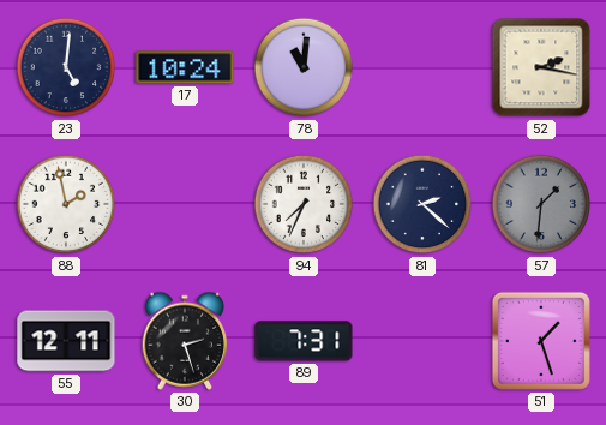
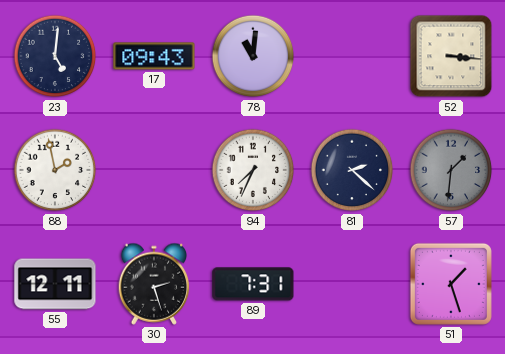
17: 10:24 -> 09:43
52: 2:17 -> 3:16
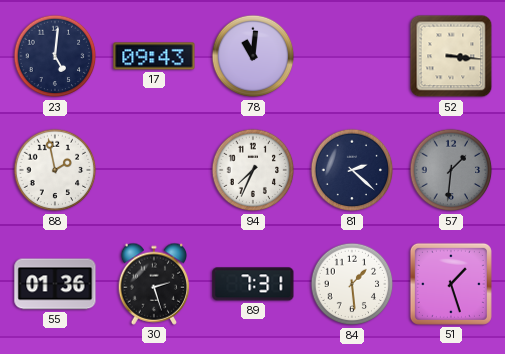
55: 12:11 -> 01:36
84: none -> 1:29
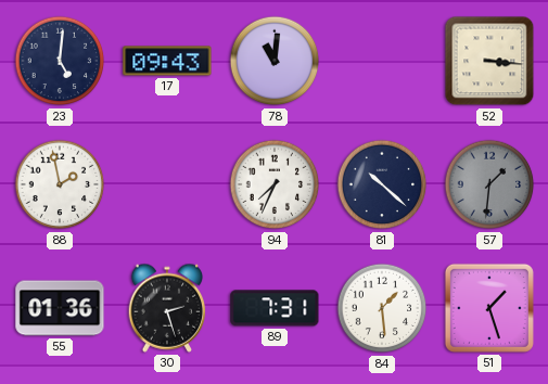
81: 2:22 -> 10:22
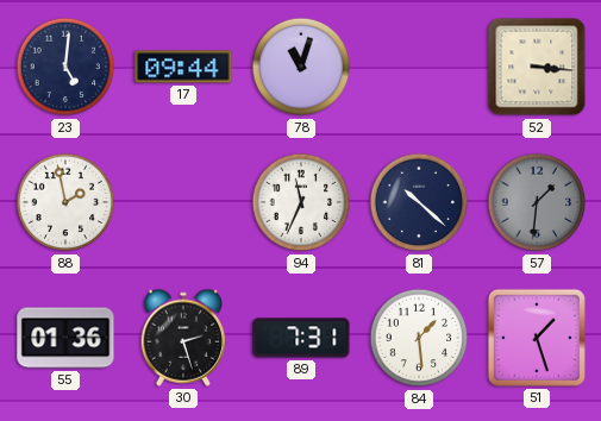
17: 09:43 -> 09:44
78: 11:01 -> 11:03
94: 7:34 -> 11:34
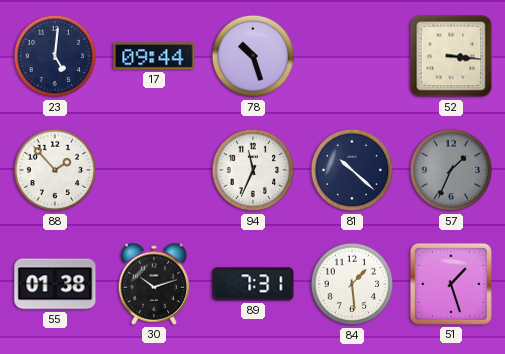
78: 11:03 -> 10:27
88: 1:58 -> 1:53
57: 1:31 -> 1:34
55: 01:36 -> 01:38
30: 2:27 -> 10:12
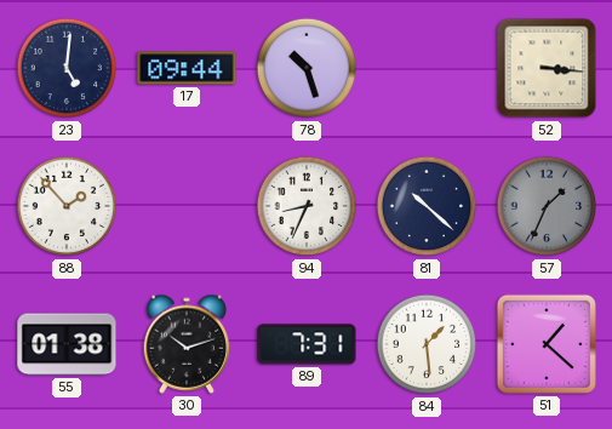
94: 11:34 -> 8:34
51: 1:27 -> 1:22
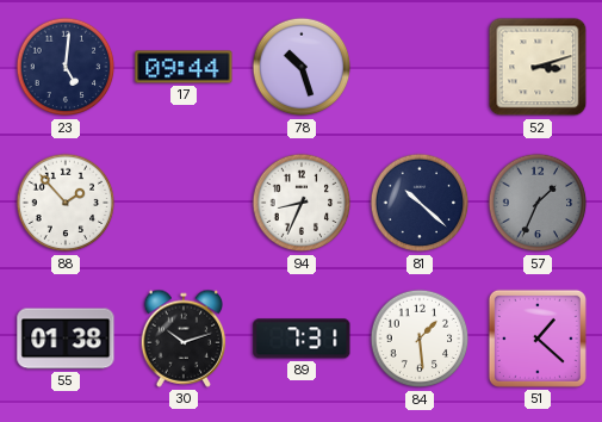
52: 3:16 -> 3:12
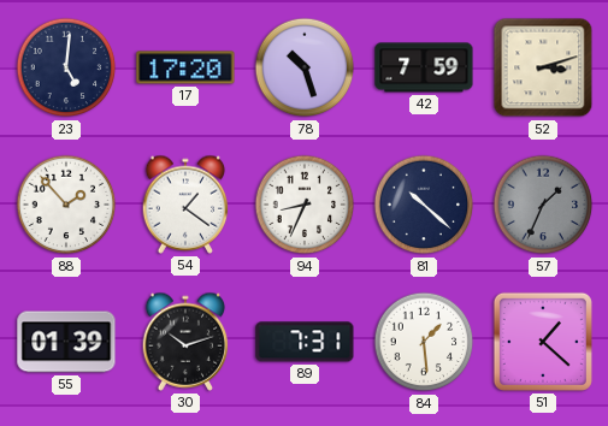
17: 09:44 -> 17:20
42: none -> 7:59
54: none -> 1:21
55: 01:38 -> 01:39
